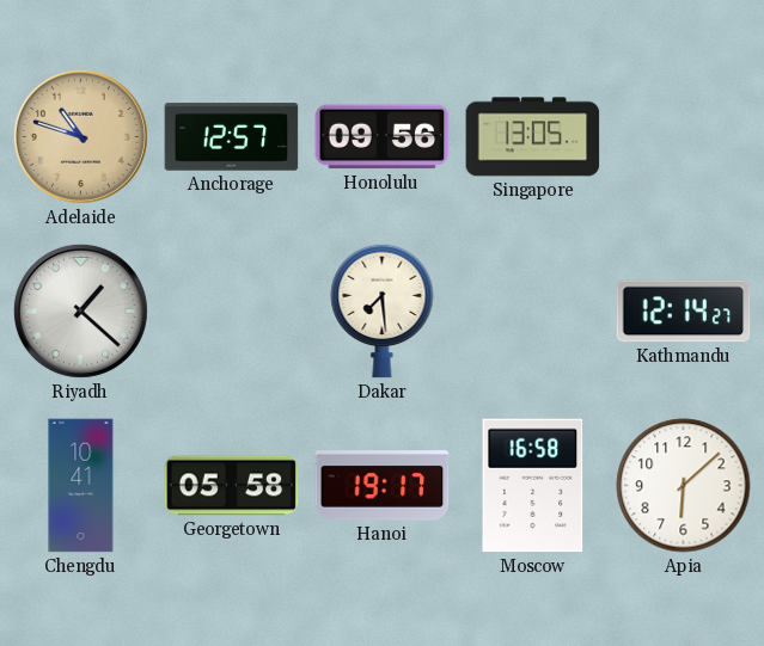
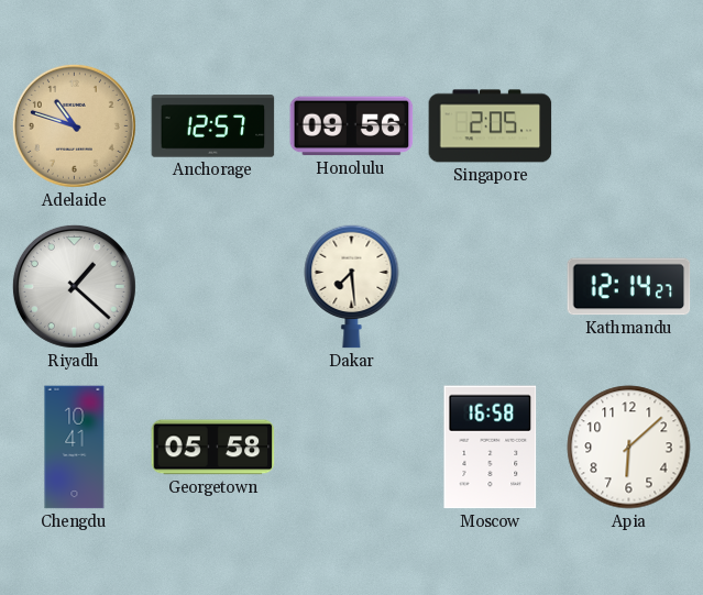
Singapore: 13:05 -> 2:05
Hanoi: 19:17 -> none
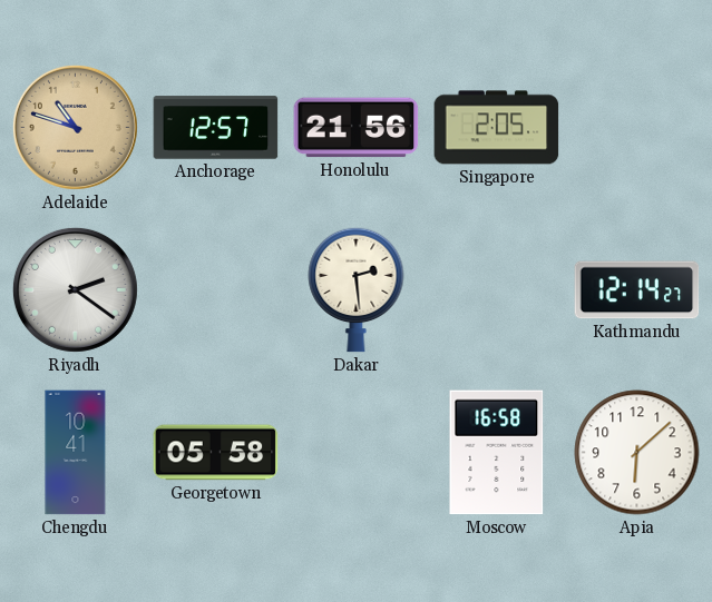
Honolulu: 09:56 -> 21:56
Riyadh: 1:22 -> 2:21
Dakar: 7:29 -> 2:29
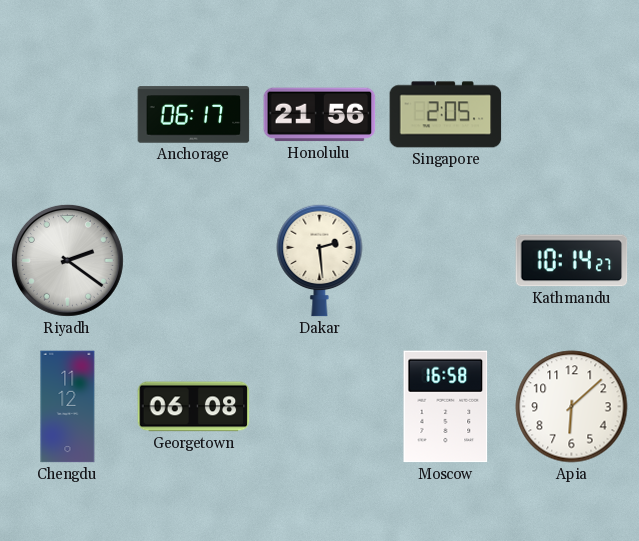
Adelaide: 10:48 -> none
Anchorage: 12:57 -> 06:17
Kathmandu: 12:14 -> 10:14
Chengdu: 10:41 -> 11:12
Georgetown: 05:58 -> 06:08
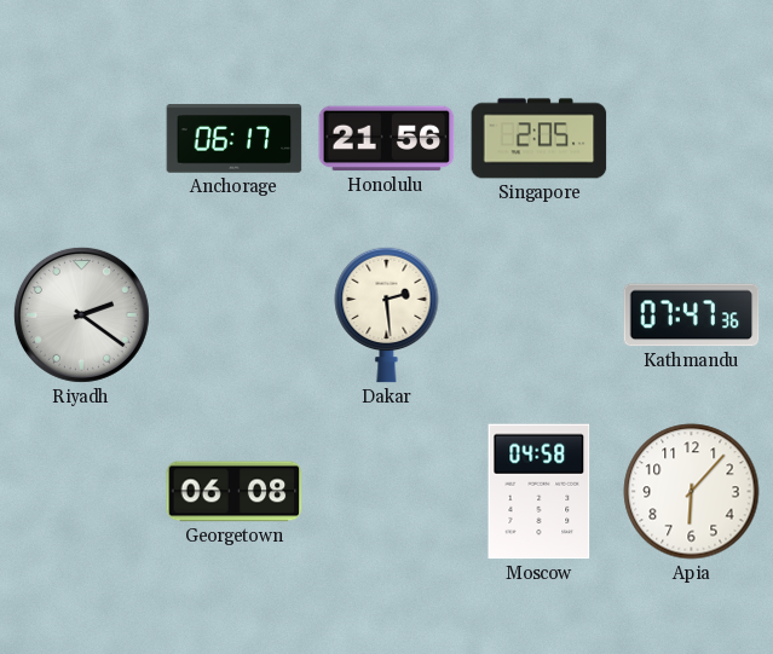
Kathmandu: 10:14 -> 07:47
Chengdu: 11:12 -> none
Moscow: 16:58 -> 04:58
Apia: 6:08 -> 6:07
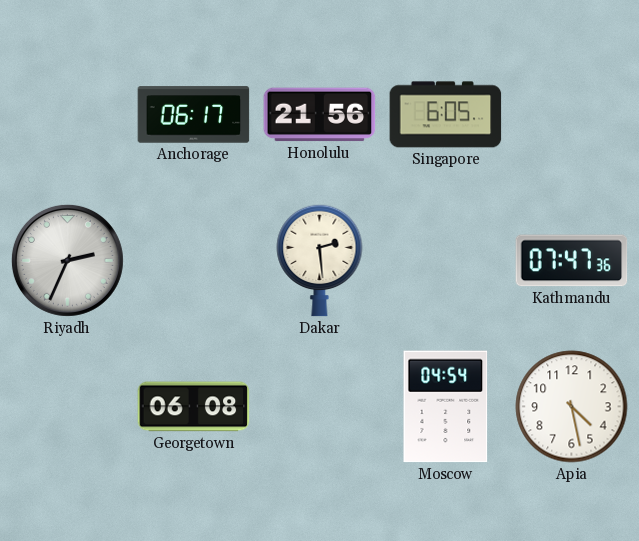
Singapore: 2:05 -> 6:05
Riyadh: 2:21 -> 2:34
Moscow: 04:58 -> 04:54
Apia: 6:07 -> 4:28
